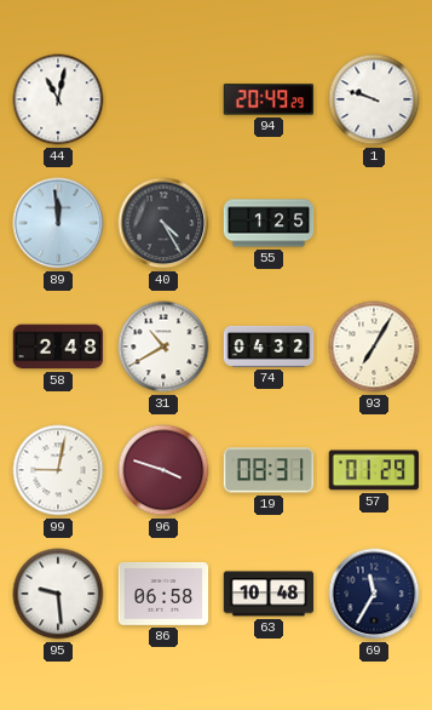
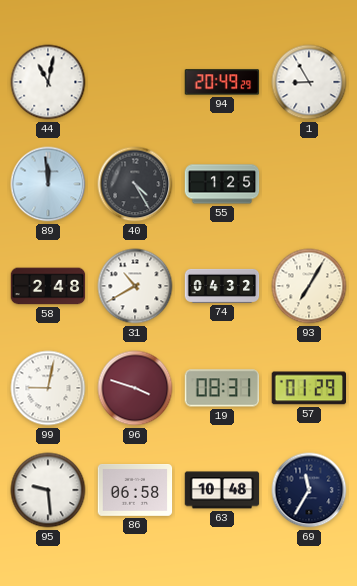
1: 9:48 -> 8:55
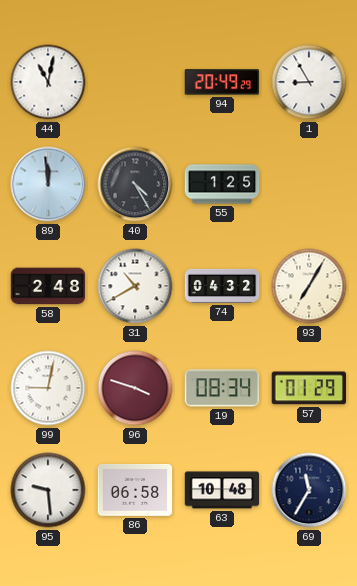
19: 08:31 -> 08:34
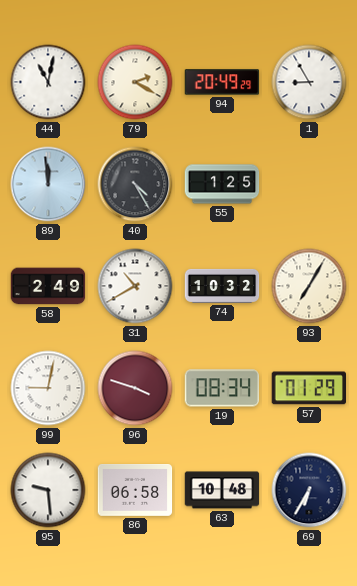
79: none -> 2:20
58: 2:48 -> 2:49
74: 04:32 -> 10:32
69: 11:35 -> 6:35
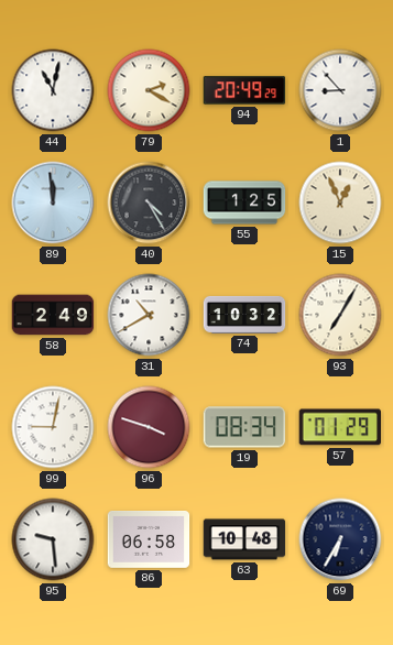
1: 8:55 -> 8:53
15: none -> 12:56
